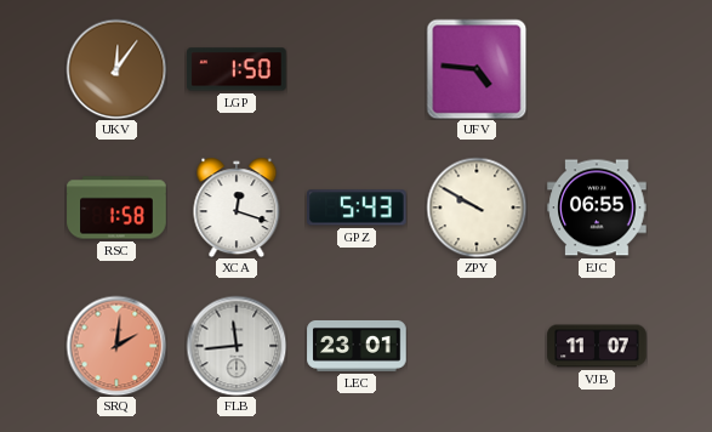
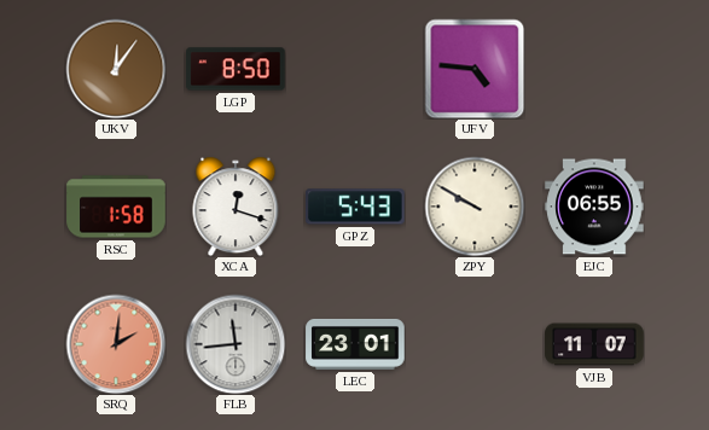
LGP: 1:50 -> 8:50
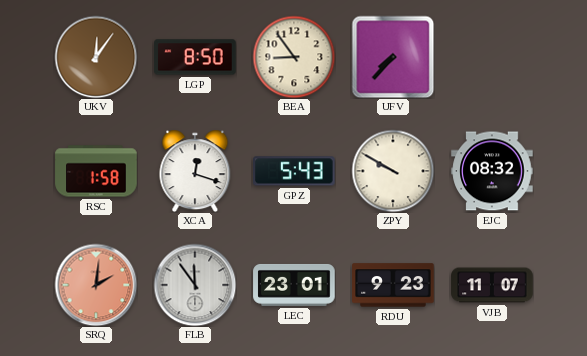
BEA: none -> 8:54
UFV: 4:46 -> 7:37
EJC: 06:55 -> 08:32
FLB: 11:44 -> 11:54
RDU: none -> 9:23
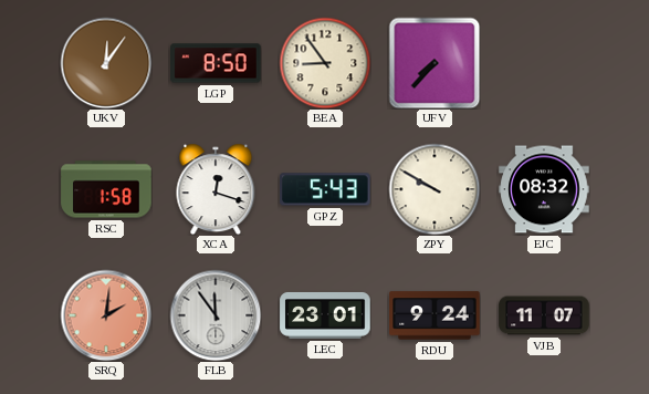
RDU: 9:23 -> 9:24
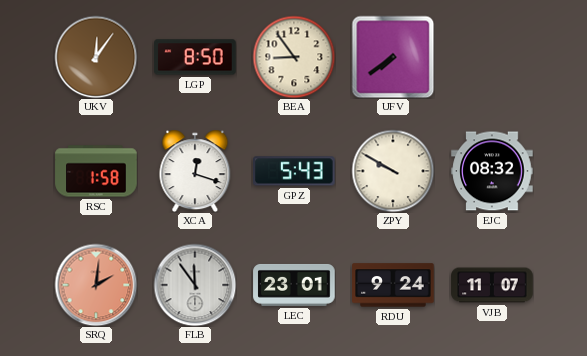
UFV: 7:37 -> 7:39
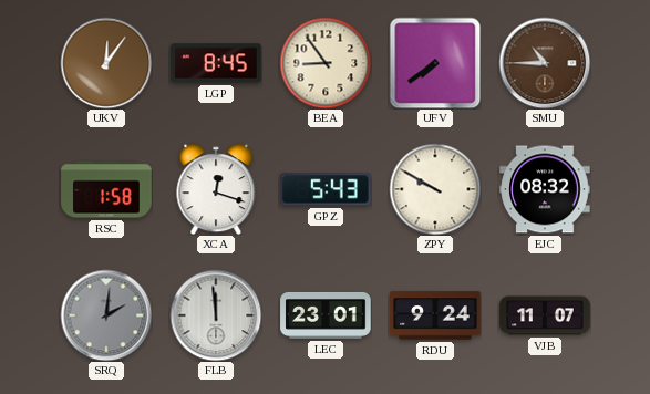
LGP: 8:50 -> 8:45
SMU: none -> 10:45
SRQ dial: salmon -> grey
FLB: 11:54 -> 11:59
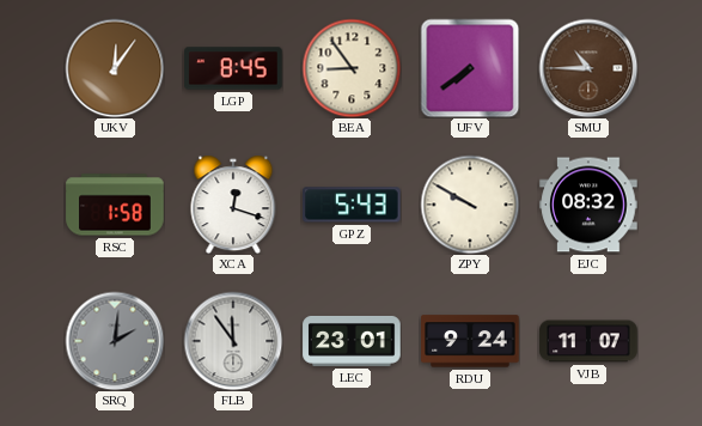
FLB: 11:59 -> 11:54
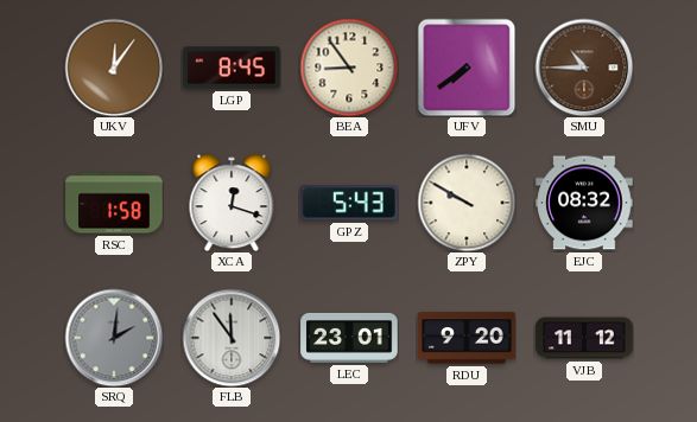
RDU: 9:24 -> 9:20
VJB: 11:07 -> 11:12
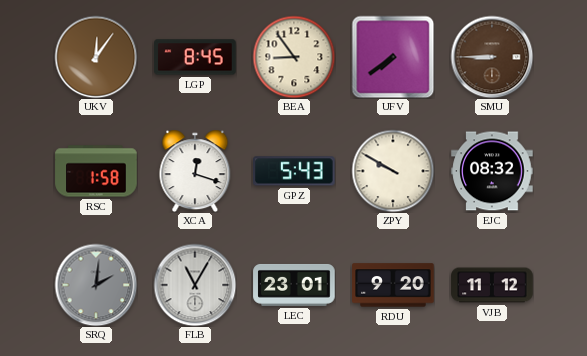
SMU: 10:45 -> 8:45
FLB: 11:54 -> 11:05
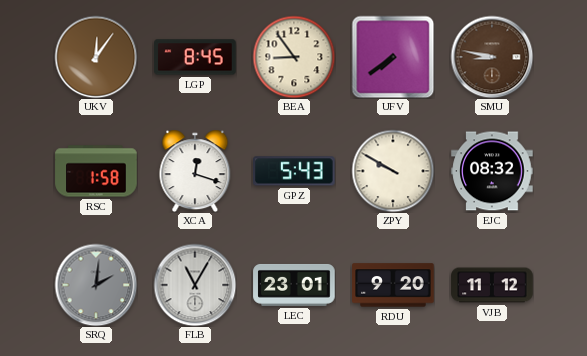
SMU: 8:45 -> 8:47
